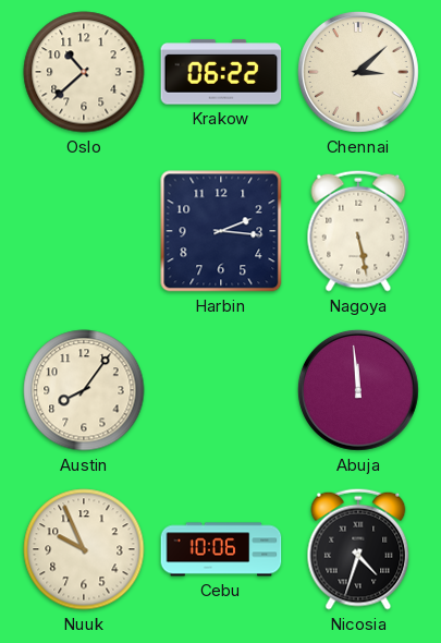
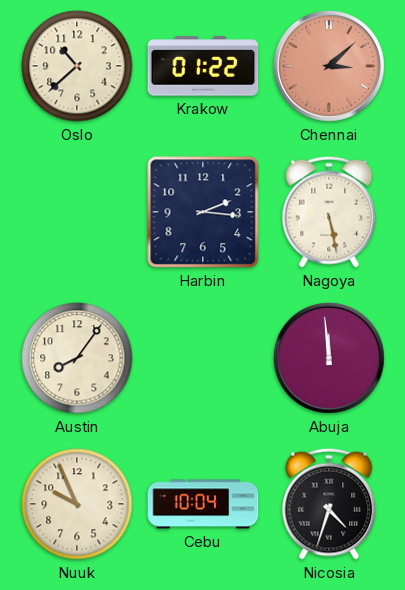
Krakow: 06:22 -> 01:22
Chennai dial: cream -> salmon
Cebu: 10:06 -> 10:04
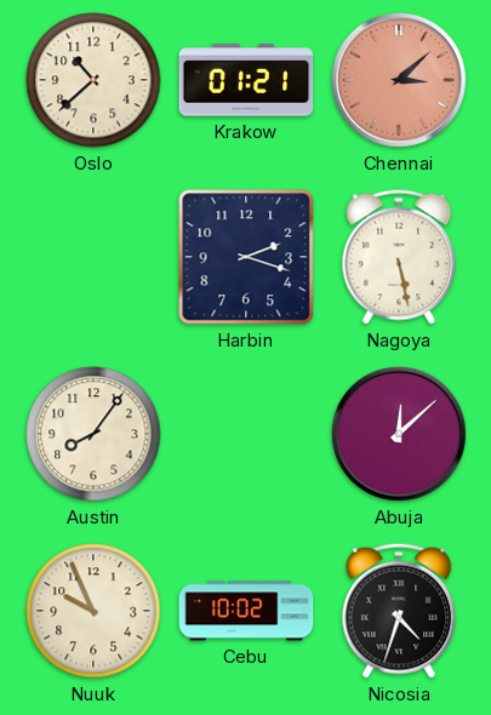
Krakow: 01:22 -> 01:21
Harbin: 2:16 -> 2:18
Abuja: 11:59 -> 12:08
Cebu: 10:04 -> 10:02
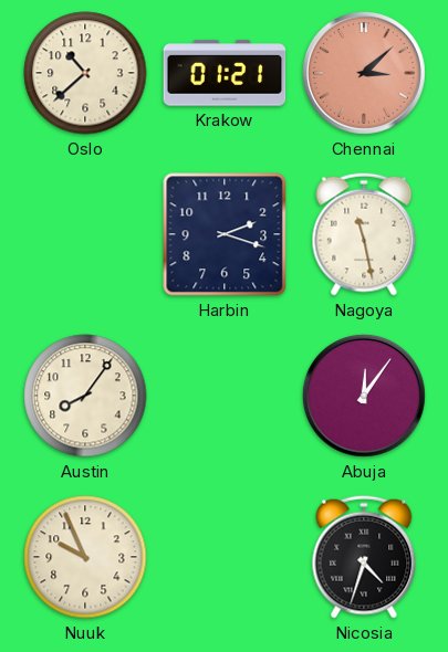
Nagoya: 5:28 -> 11:28
Abuja: 12:08 -> 12:06
Cebu: 10:02 -> none
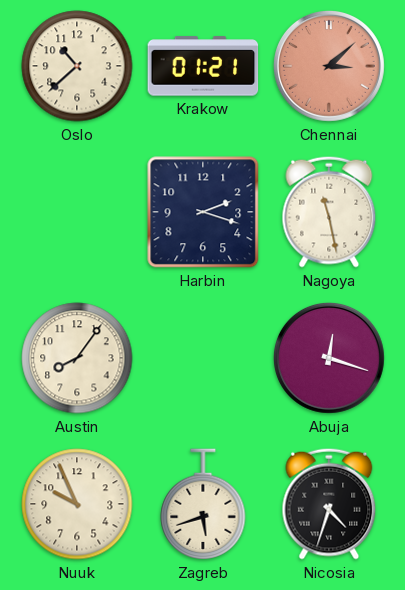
Abuja: 12:06 -> 12:18
Zagreb: none -> 5:42
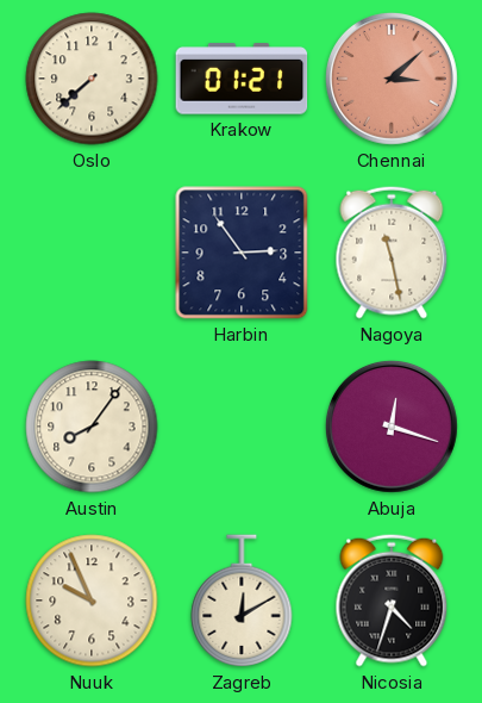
Oslo: 10:38 -> 7:38
Harbin: 2:18 -> 2:54
Zagreb: 5:42 -> 12:10
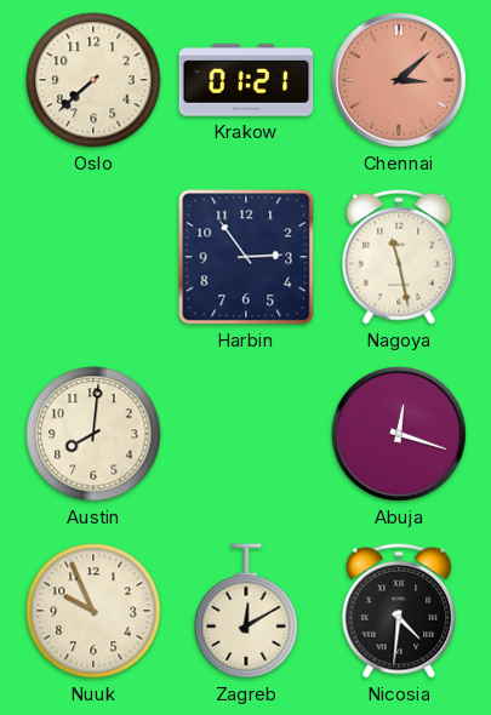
Austin: 8:06 -> 8:01
Nicosia: 4:33 -> 4:31
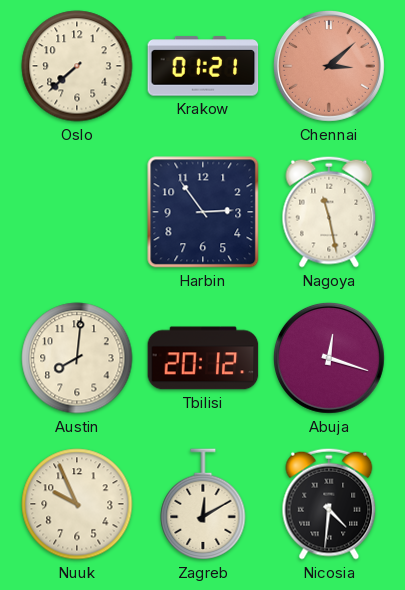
Tbilisi: none -> 20:12
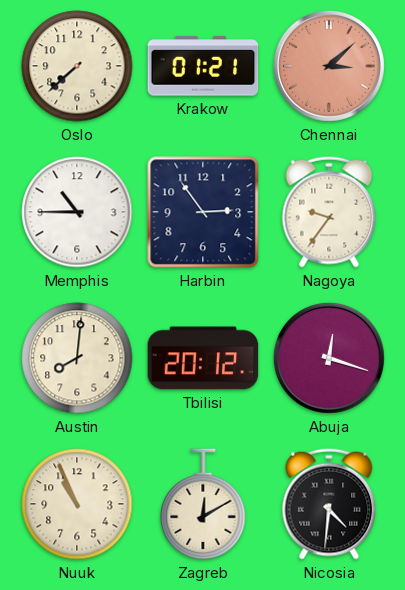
Memphis: none -> 10:45
Nagoya: 11:28 -> 9:36
Nuuk: 9:56 -> 10:56
